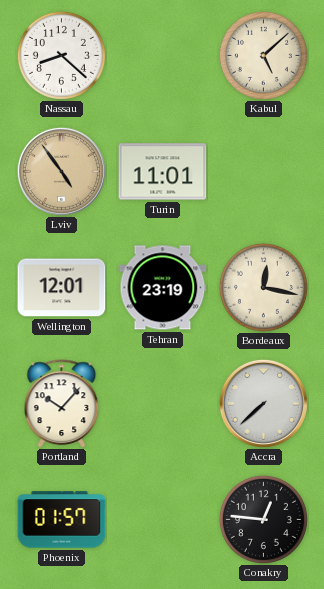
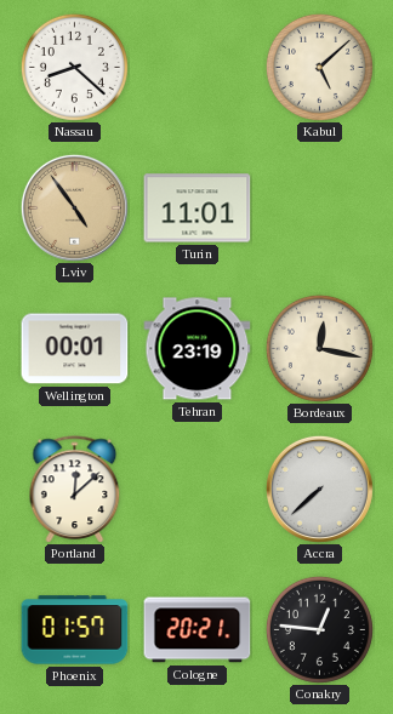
Wellington: 12:01 -> 00:01
Portland: 10:07 -> 12:08
Cologne: none -> 20:21
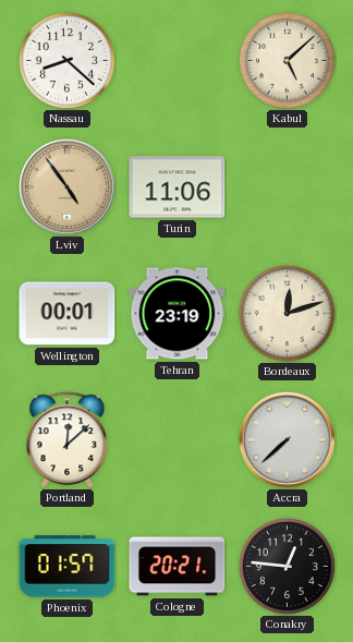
Turin: 11:01 -> 11:06
Bordeaux: 12:17 -> 12:12
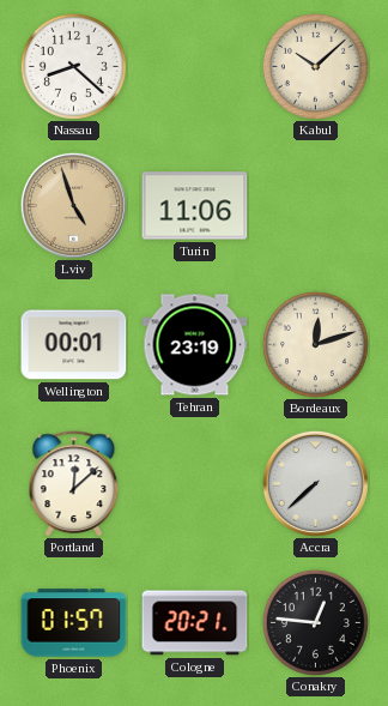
Kabul: 5:08 -> 10:08
Lviv: 4:54 -> 4:57
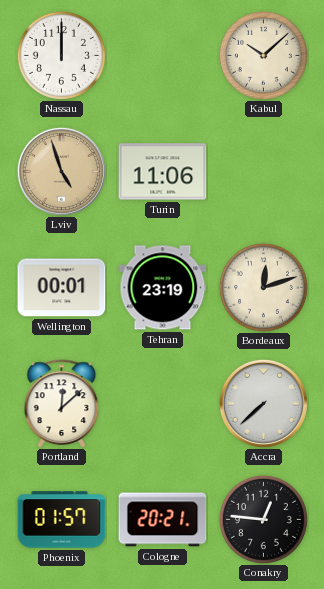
Nassau: 8:22 -> 12:00
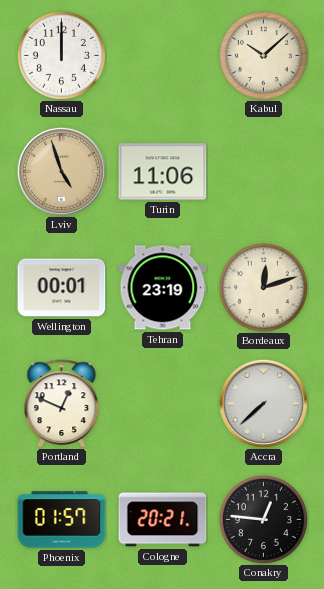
Portland: 12:08 -> 12:49
